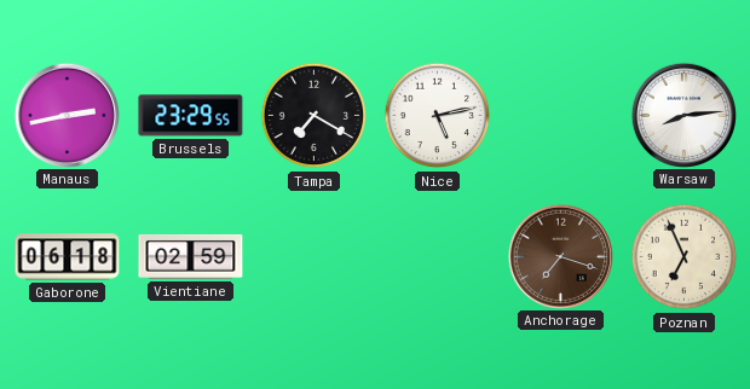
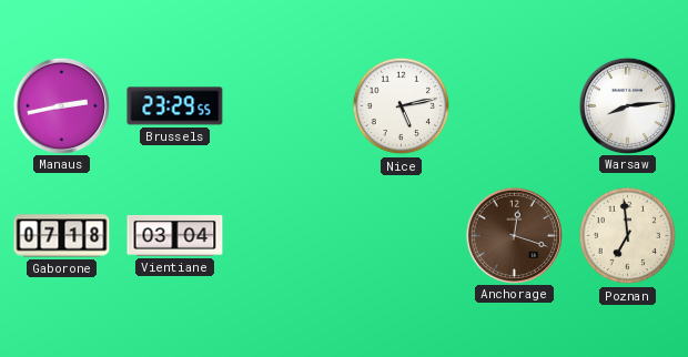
Tampa: 7:20 -> none
Gaborone: 06:18 -> 07:18
Vientiane: 02:59 -> 03:04
Anchorage: 7:18 -> 12:18
Poznan: 6:56 -> 6:59
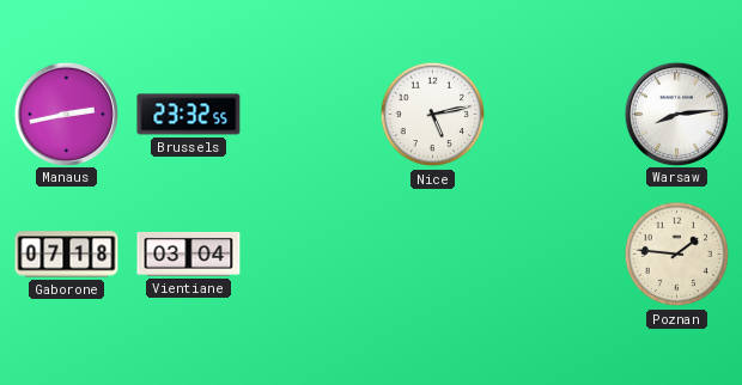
Brussels: 23:29 -> 23:32
Anchorage: 12:18 -> none
Poznan: 6:59 -> 1:46
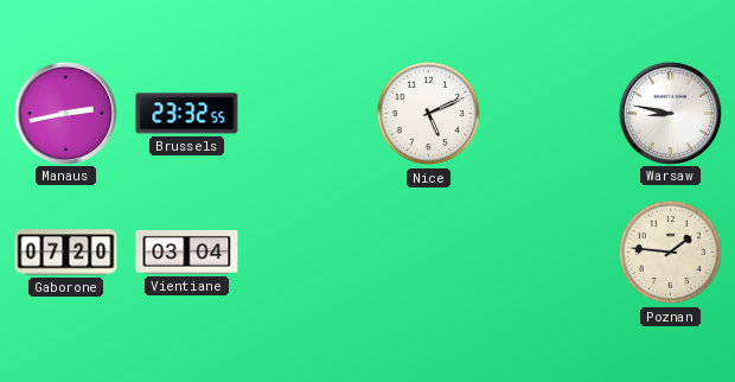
Nice: 5:13 -> 5:11
Warsaw: 8:14 -> 8:47
Gaborone: 07:18 -> 07:20
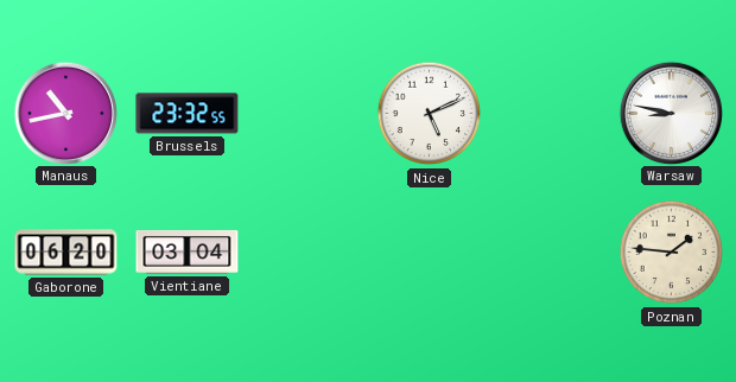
Manaus: 2:43 -> 10:43
Gaborone: 07:20 -> 06:20
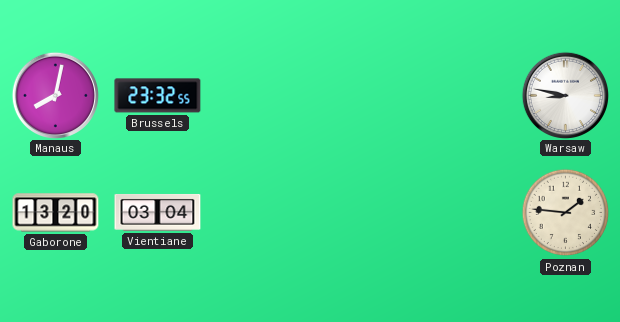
Manaus: 10:43 -> 8:02
Nice: 5:11 -> none
Gaborone: 06:20 -> 13:20
